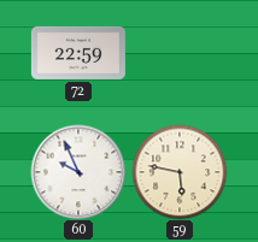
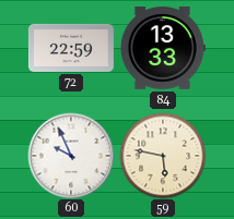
84: none -> 13:33
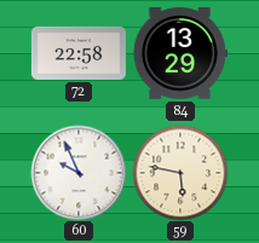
72: 22:59 -> 22:58
84: 13:33 -> 13:29
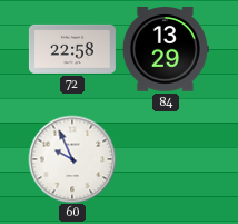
59: 5:47 -> none
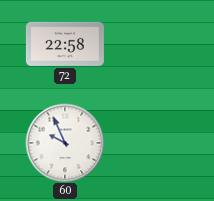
84: 13:29 -> none
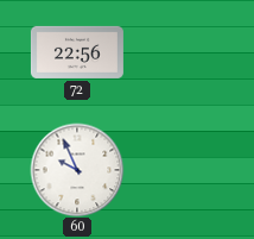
72: 22:58 -> 22:56
